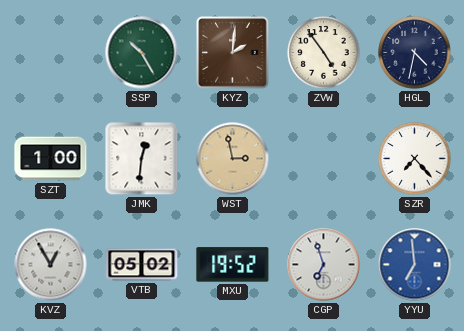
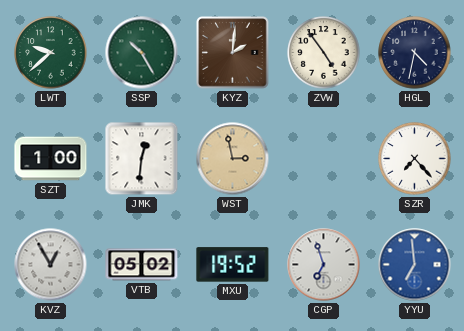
LWT: none -> 9:38
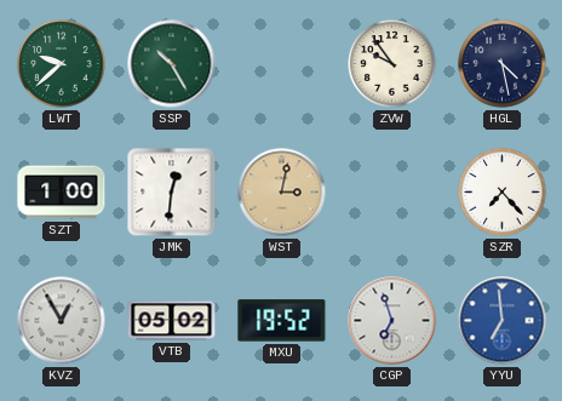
KYZ: 2:01 -> none
ZVW: 4:54 -> 9:54
HGL: 4:32 -> 4:28
WST: 2:58 -> 3:02
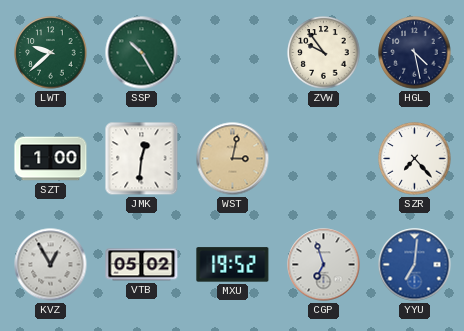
YYU: 6:59 -> 7:01
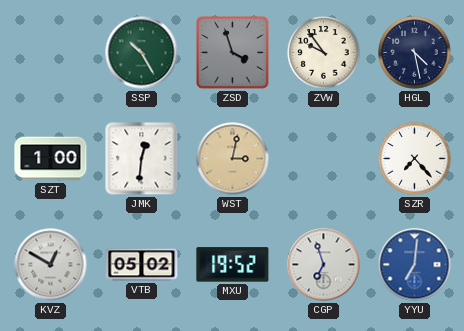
LWT: 9:38 -> none
ZSD: none -> 3:57
KVZ: 12:55 -> 12:50
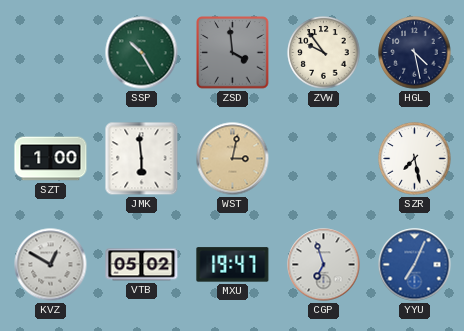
ZSD: 3:57 -> 3:59
JMK: 12:31 -> 5:59
SZR: 7:23 -> 7:28
MXU: 19:52 -> 19:47
YYU: 7:01 -> 7:04
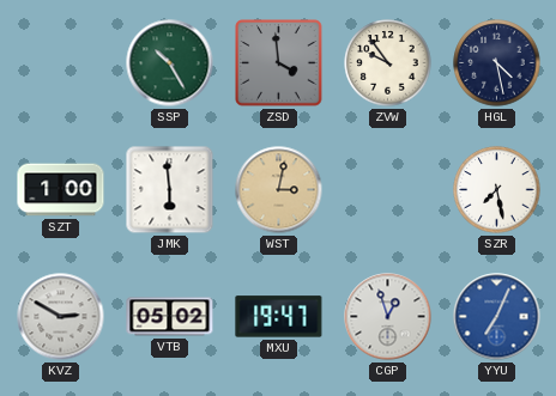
KVZ: 12:50 -> 2:50
CGP: 6:57 -> 12:57
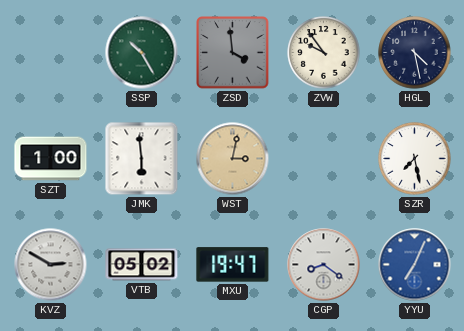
CGP: 12:57 -> 8:21
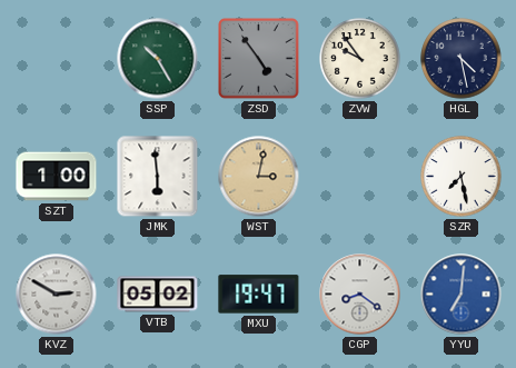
ZSD: 3:59 -> 4:54
YYU: 7:04 -> 7:01
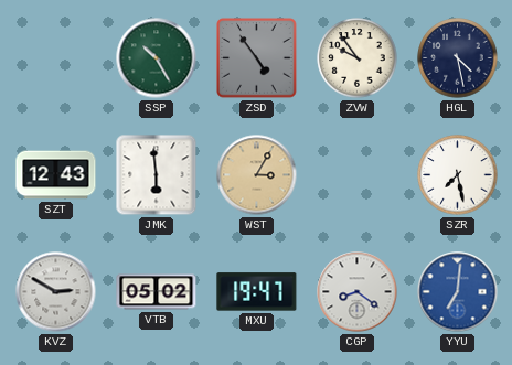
SZT: 1:00 -> 12:43
WST: 3:02 -> 3:05
